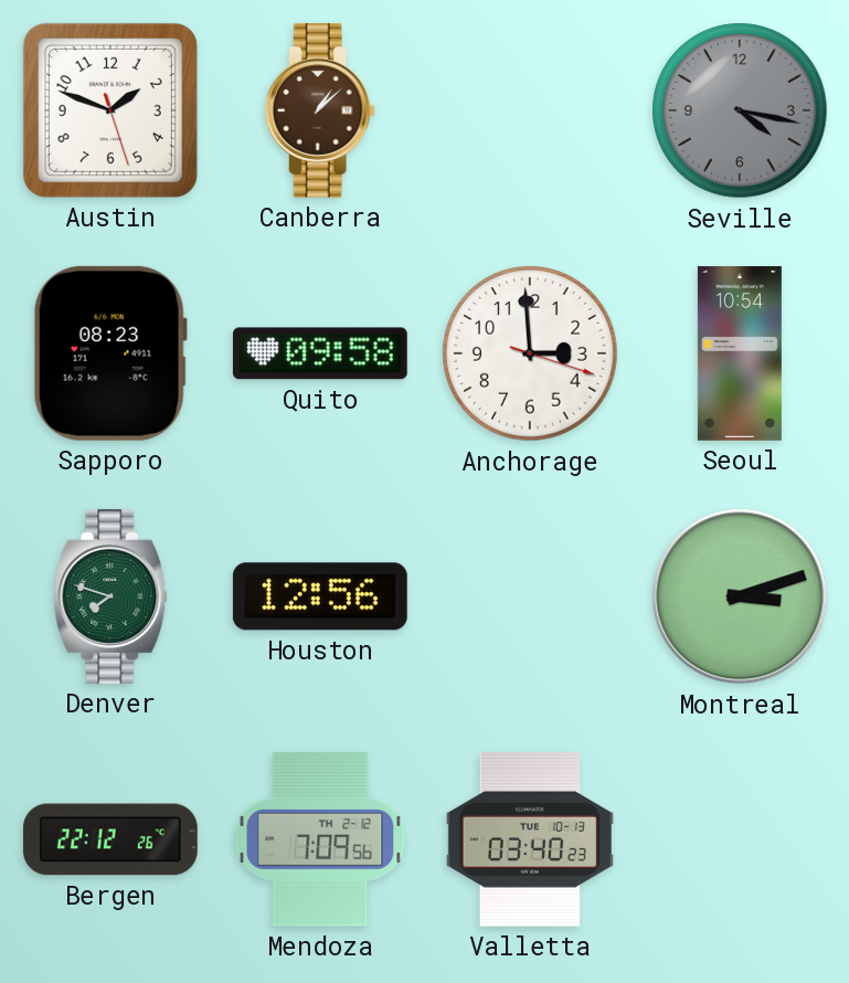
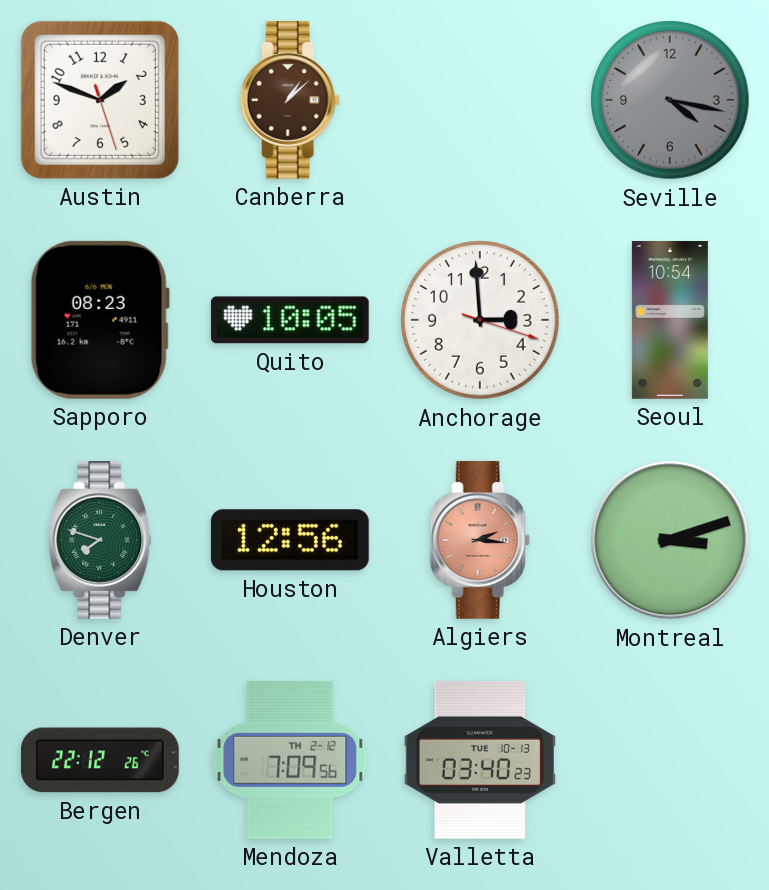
Quito: 09:58 -> 10:05
Algiers: none -> 2:16
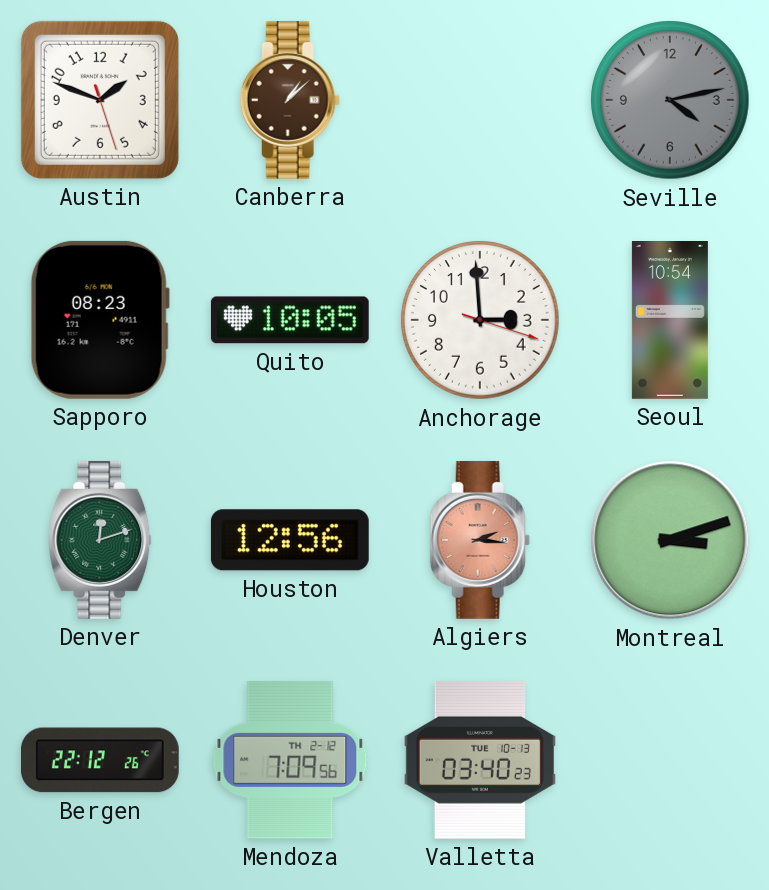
Seville: 4:17 -> 4:13
Denver: 7:48 -> 12:12
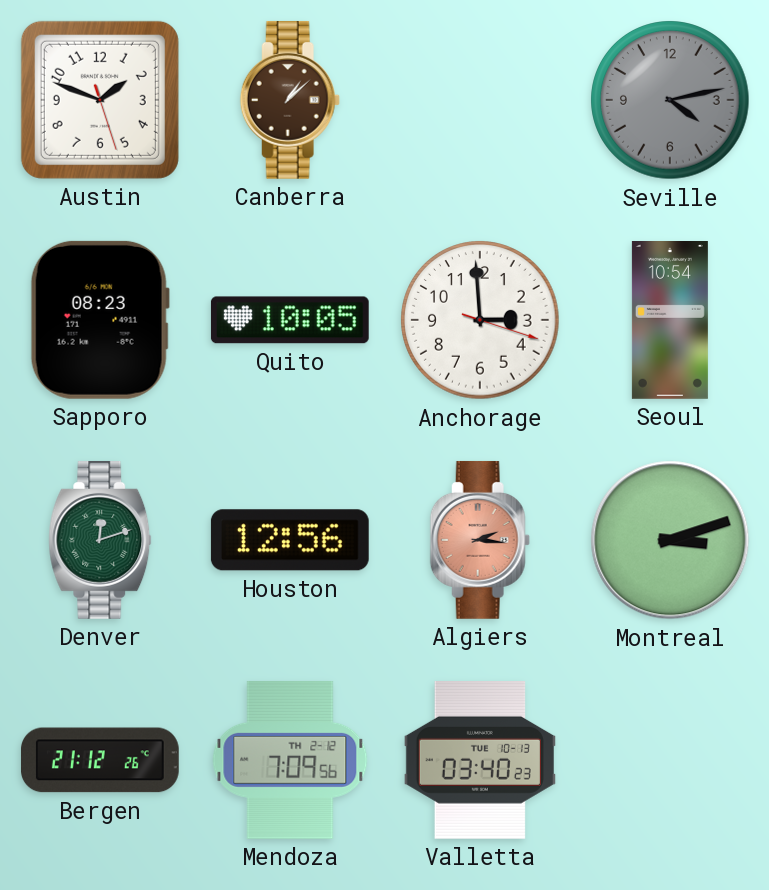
Bergen: 22:12 -> 21:12
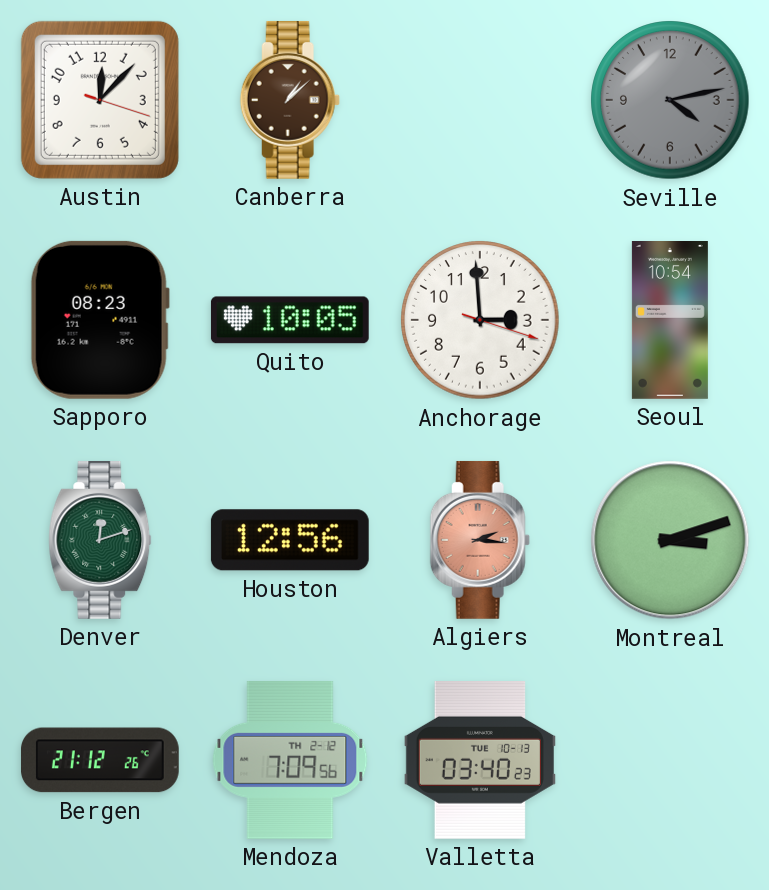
Austin: 1:48 -> 12:07
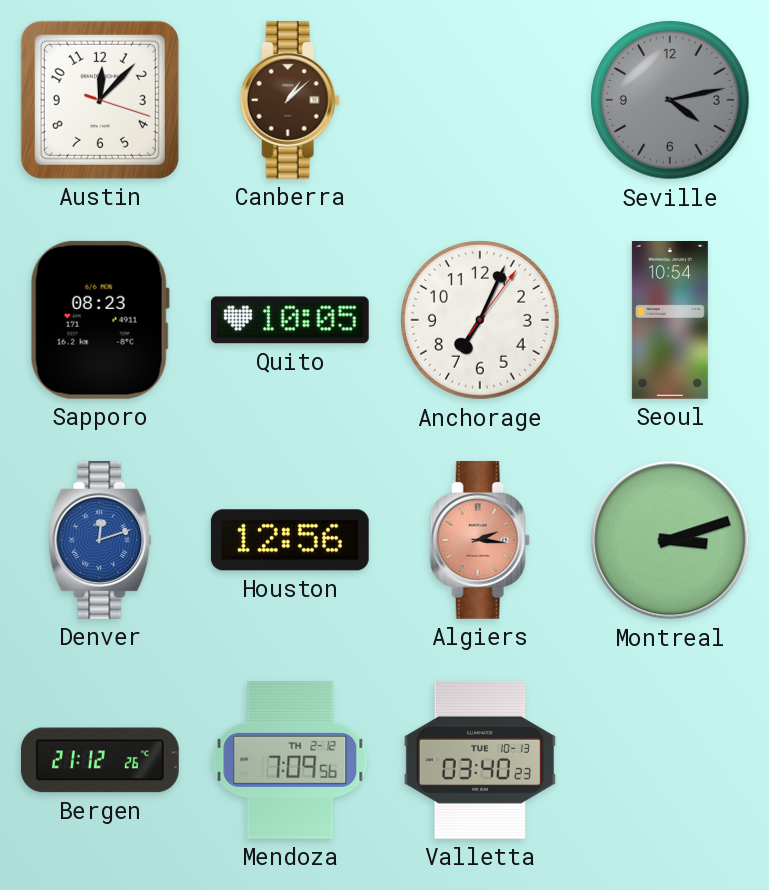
Anchorage: 2:59 -> 7:04
Denver dial: green -> blue
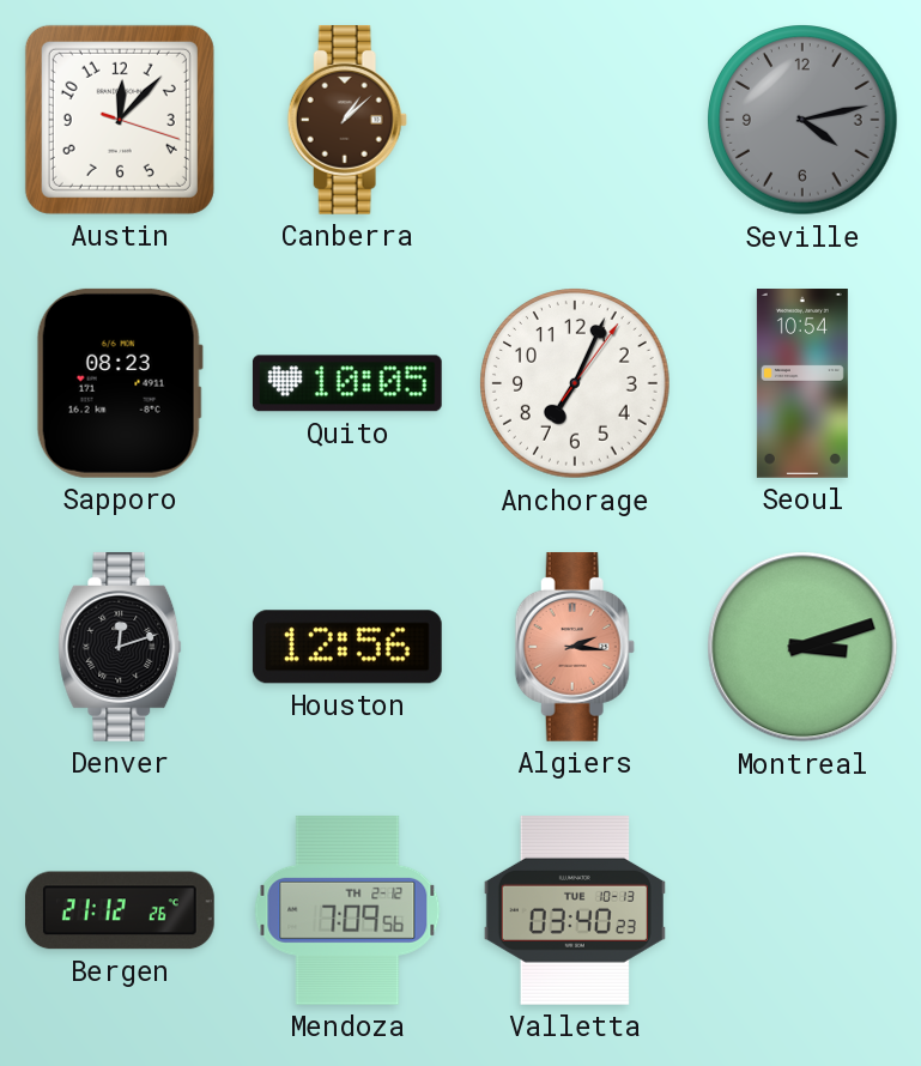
Denver dial: blue -> black
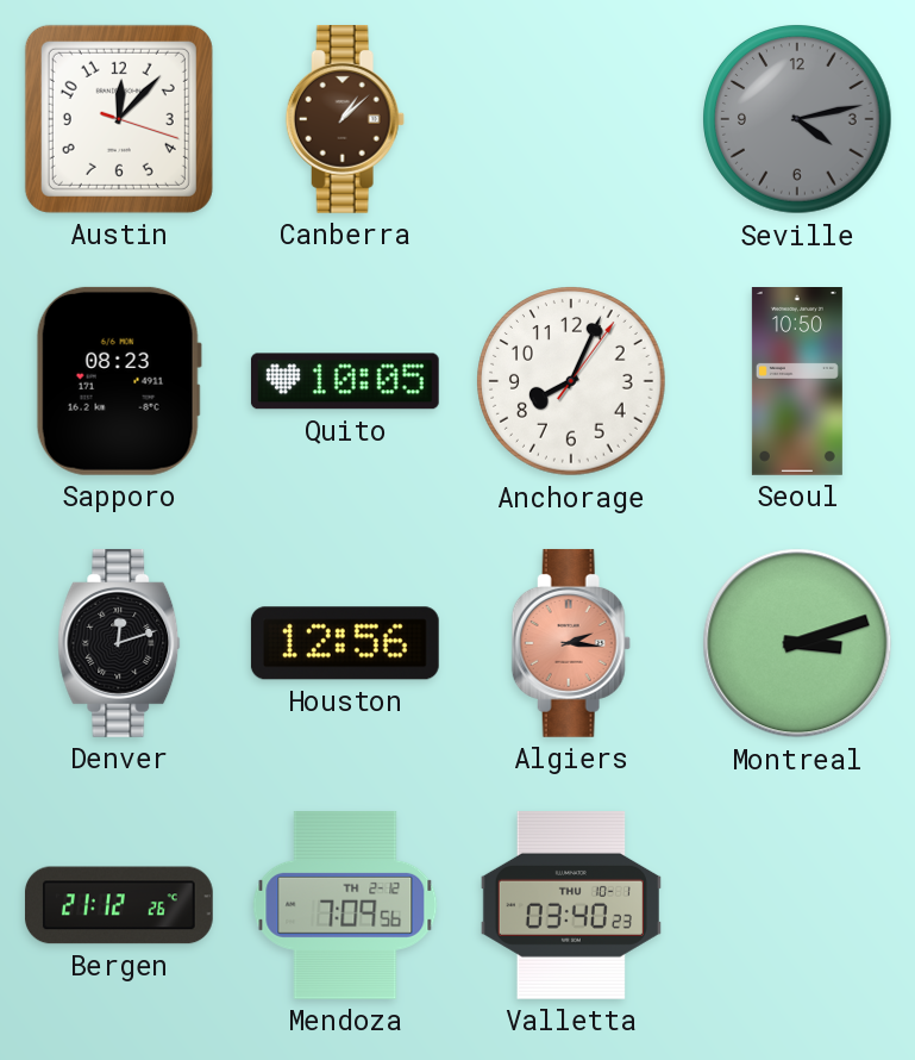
Anchorage: 7:04 -> 8:04
Seoul: 10:54 -> 10:50
Valletta date: TUE 10-13 -> THU 10-1
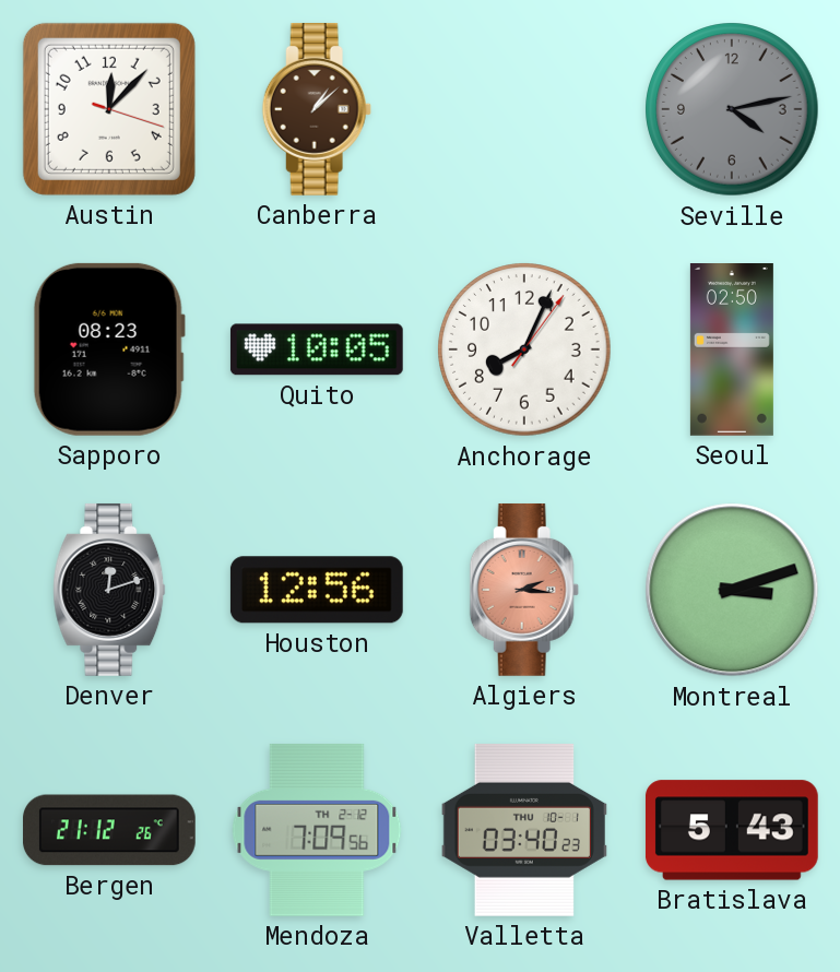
Seoul: 10:50 -> 02:50
Bratislava: none -> 5:43
